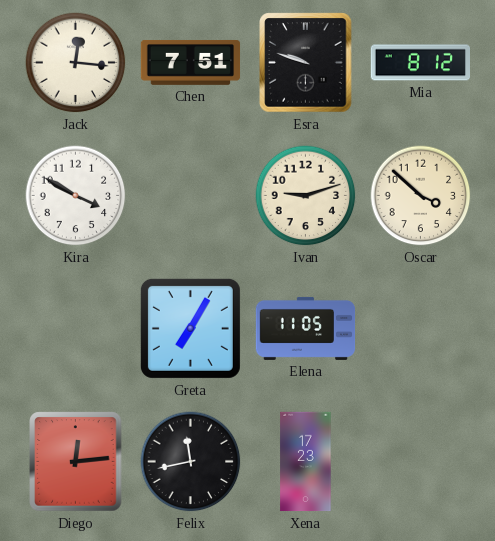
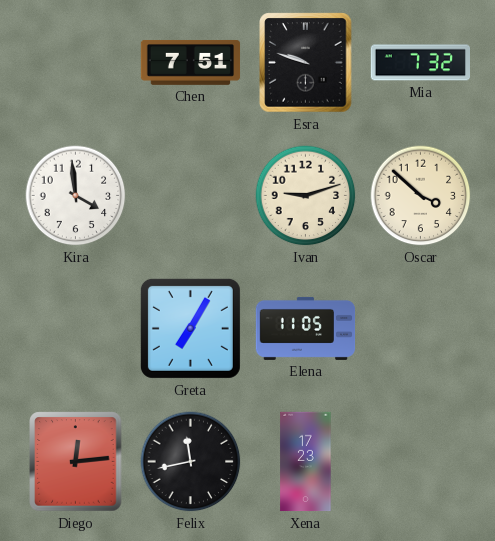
Jack: 12:16 -> none
Mia: 8:12 -> 7:32
Kira: 3:50 -> 3:59
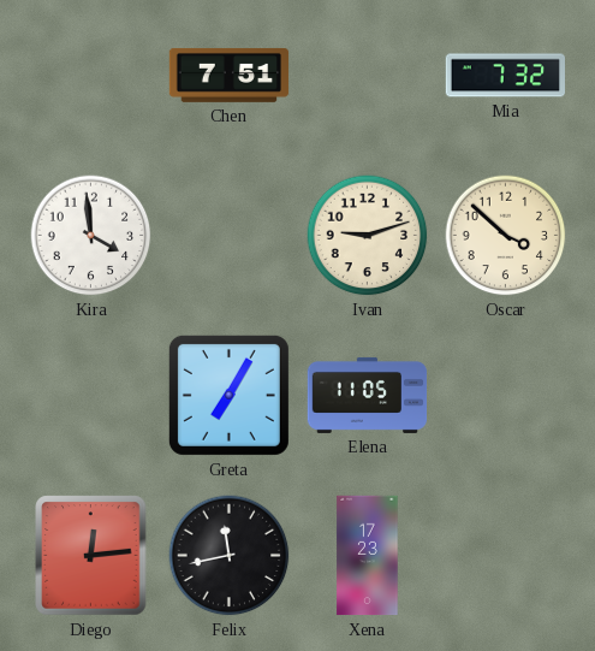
Esra: 9:48 -> none
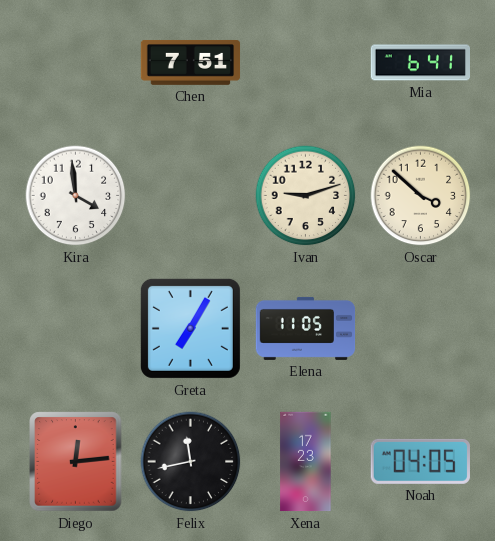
Mia: 7:32 -> 6:41
Noah: none -> 04:05
